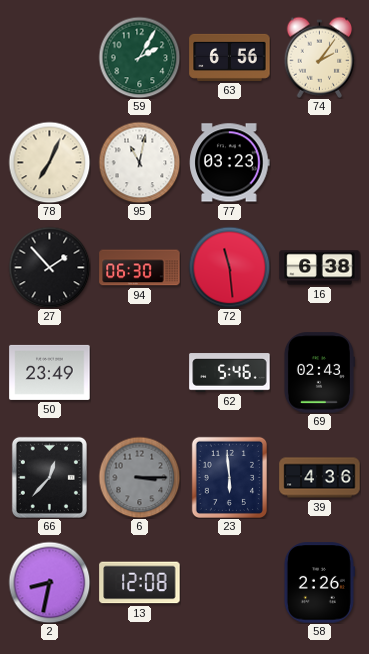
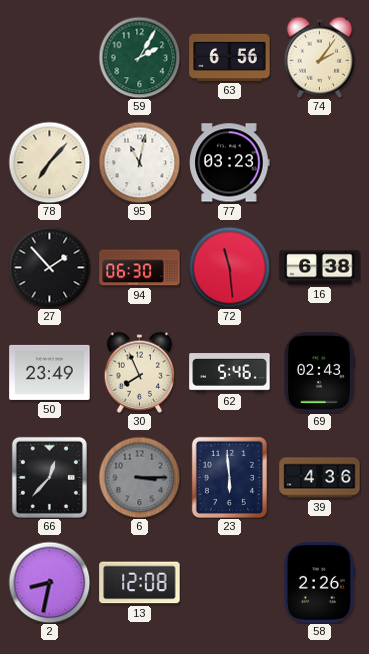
78: 7:04 -> 7:07
30: none -> 7:56
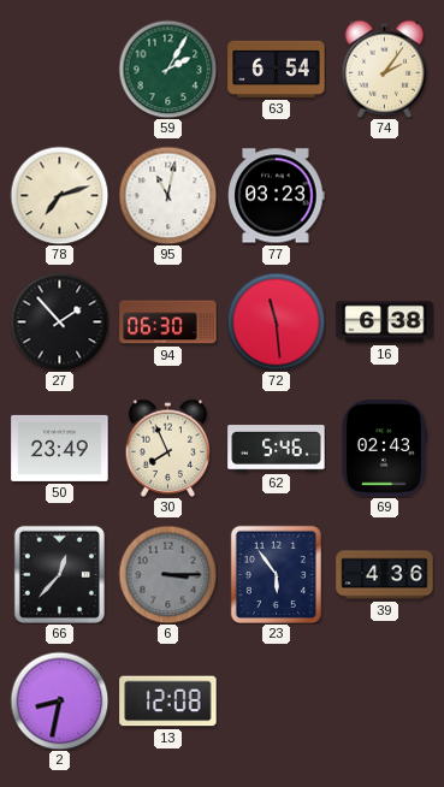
63: 6:56 -> 6:54
78: 7:07 -> 7:12
23: 5:59 -> 5:54
58: 2:26 -> none
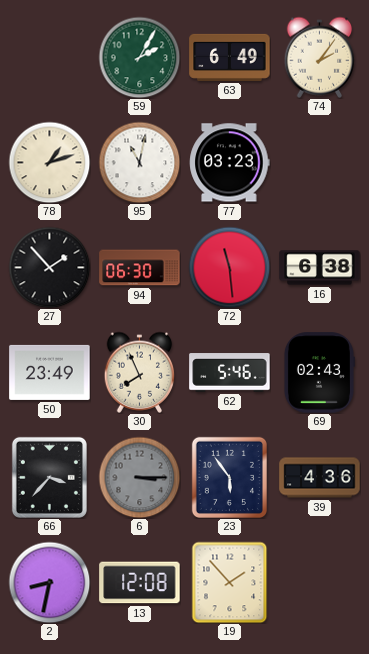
63: 6:54 -> 6:49
78: 7:12 -> 1:12
66: 12:37 -> 3:37
19: none -> 1:53
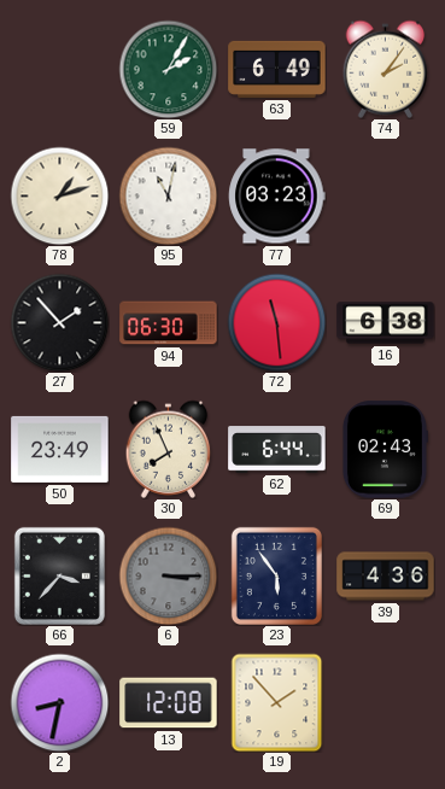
62: 5:46 -> 6:44
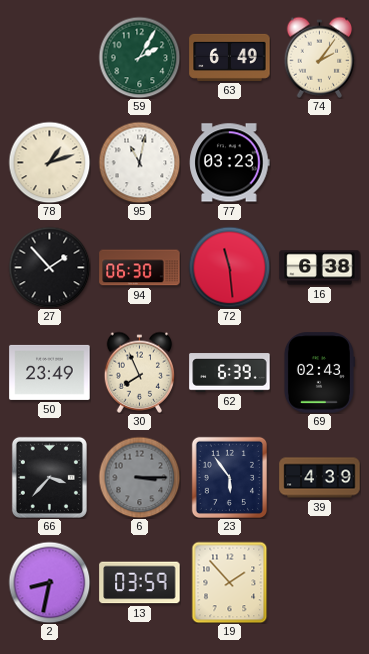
62: 6:44 -> 6:39
39: 4:36 -> 4:39
13: 12:08 -> 03:59
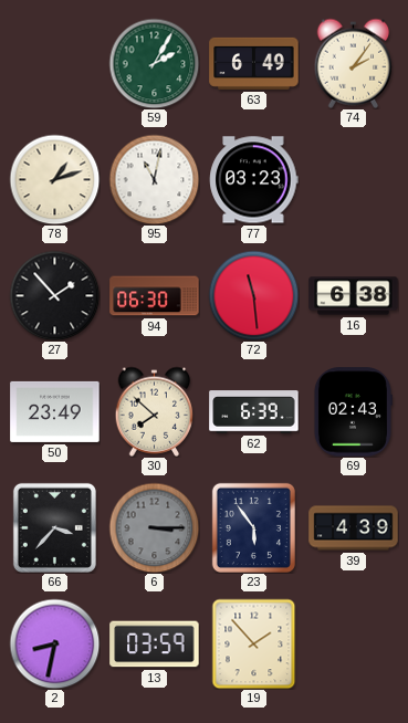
30: 7:56 -> 7:52
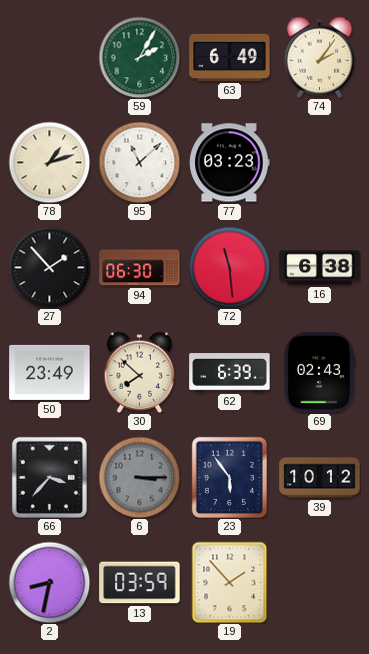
95: 11:02 -> 11:08
39: 4:39 -> 10:12
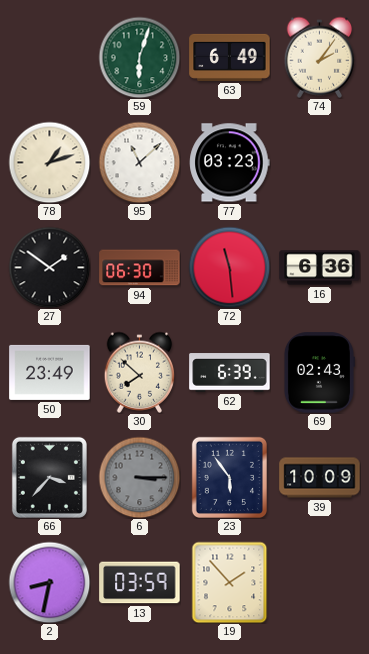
59: 2:05 -> 6:03
27: 1:53 -> 1:51
16: 6:38 -> 6:36
39: 10:12 -> 10:09
